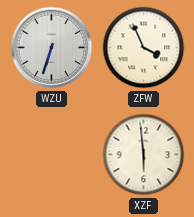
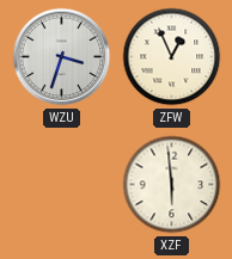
WZU: 6:33 -> 3:33
ZFW: 3:56 -> 12:56
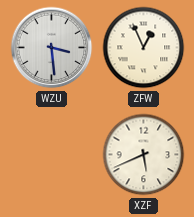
WZU: 3:33 -> 3:29
XZF: 5:59 -> 5:41
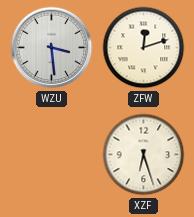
ZFW: 12:56 -> 12:12
XZF: 5:41 -> 6:27
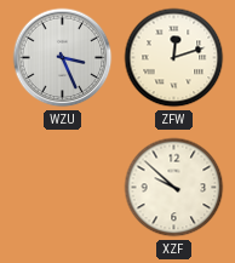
WZU: 3:29 -> 3:26
XZF: 6:27 -> 9:52
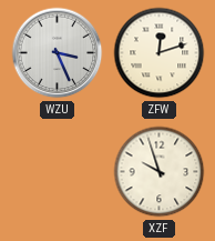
XZF: 9:52 -> 9:57
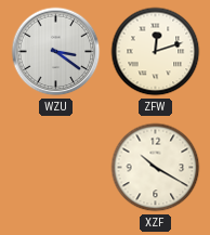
WZU: 3:26 -> 3:21
XZF: 9:57 -> 10:20
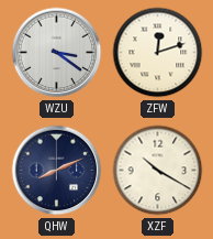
QHW: none -> 8:11
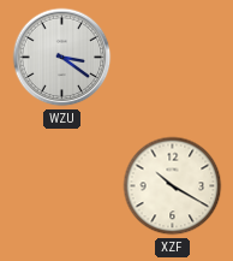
ZFW: 12:12 -> none
QHW: 8:11 -> none
